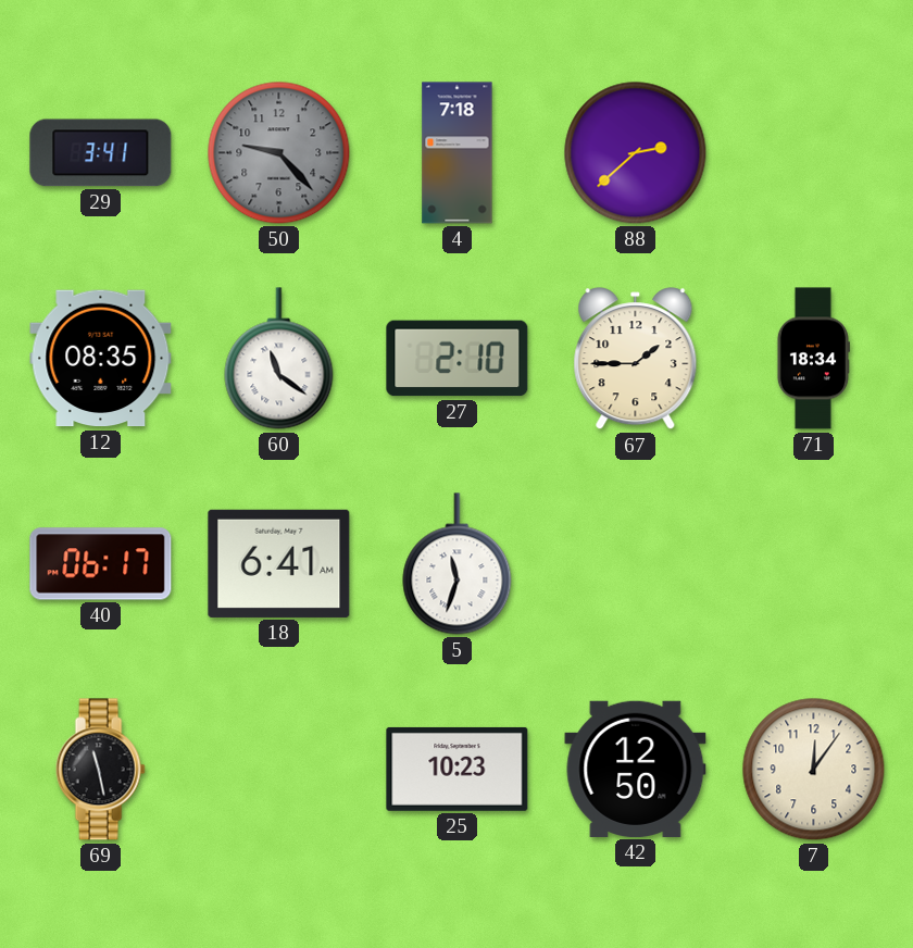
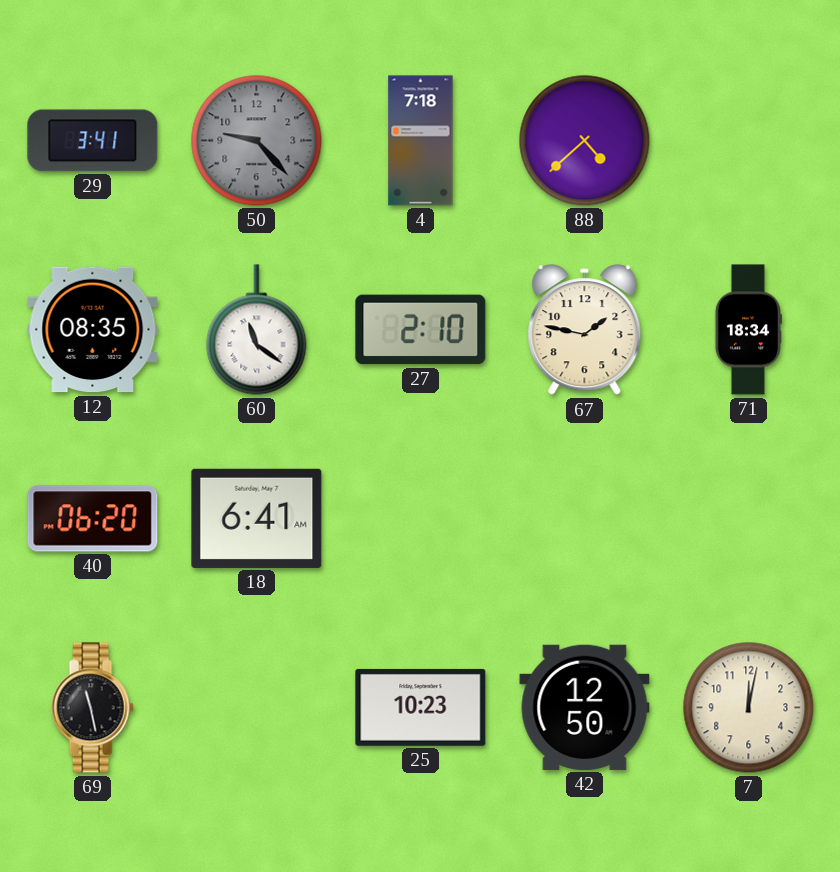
88: 2:38 -> 4:38
67: 1:45 -> 1:47
40: 06:17 -> 06:20
5: 11:33 -> none
7: 12:06 -> 12:02
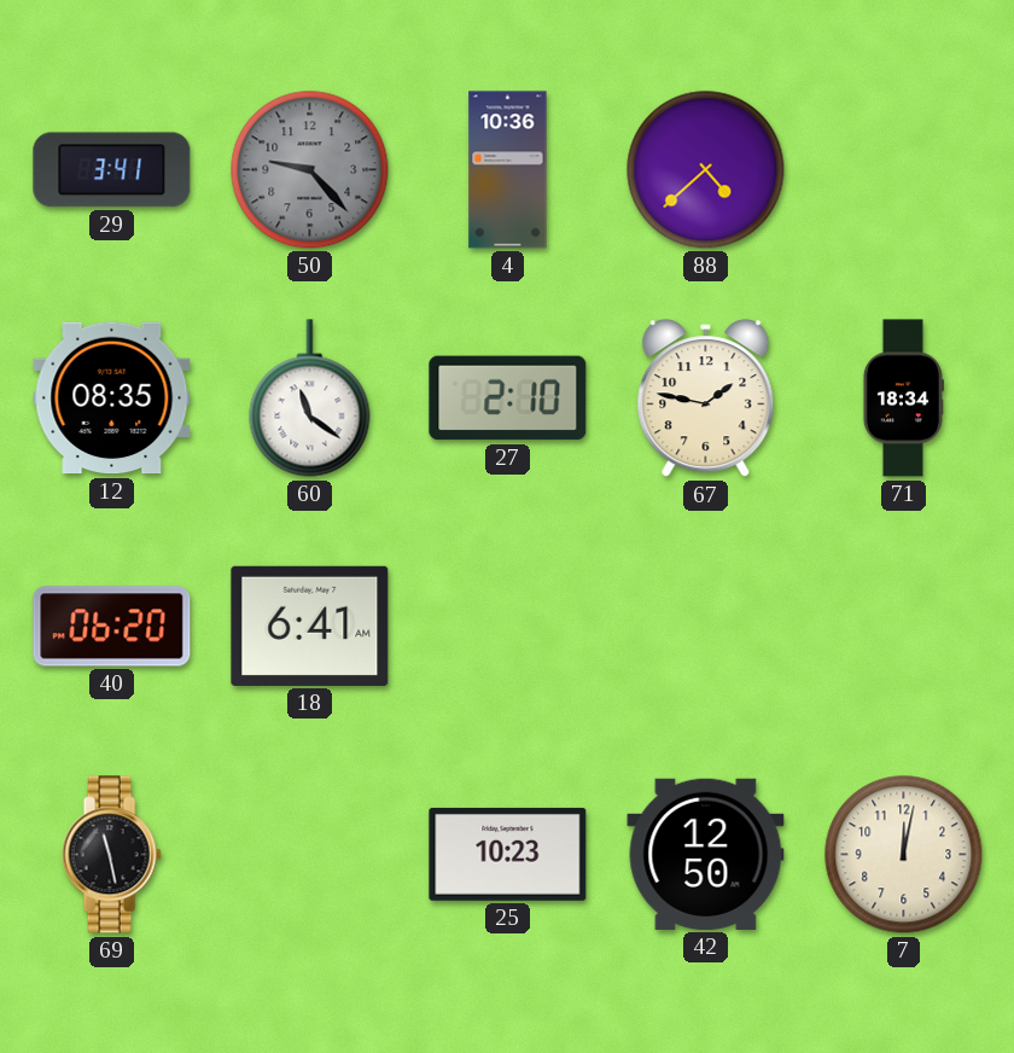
4: 7:18 -> 10:36
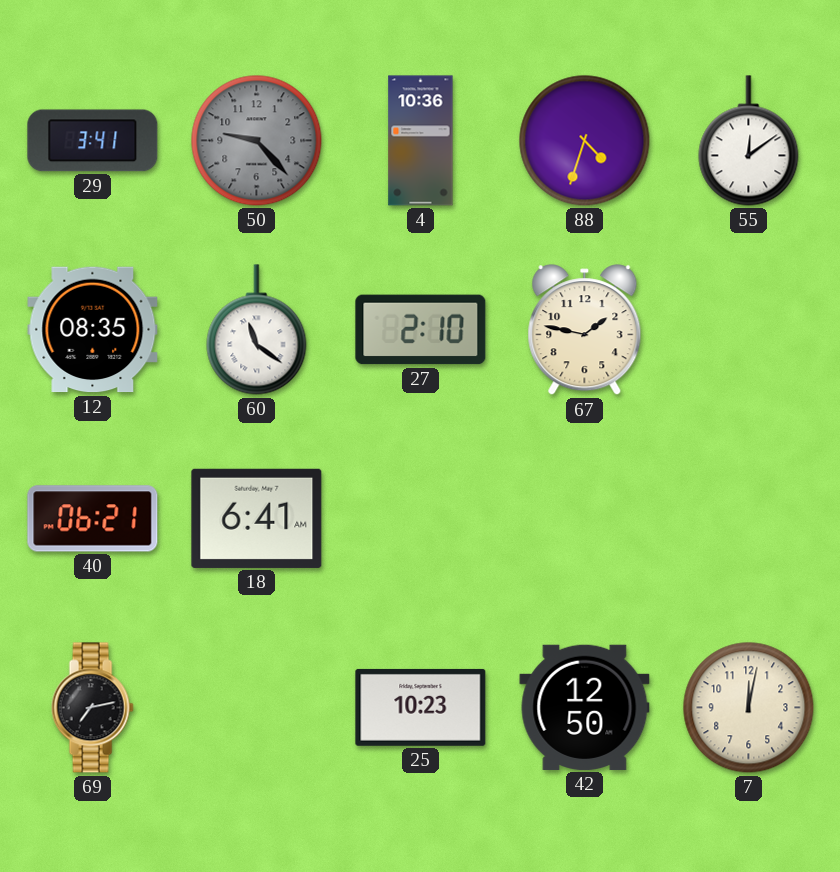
88: 4:38 -> 4:33
55: none -> 12:09
71: 18:34 -> none
40: 06:20 -> 06:21
69: 11:28 -> 7:13
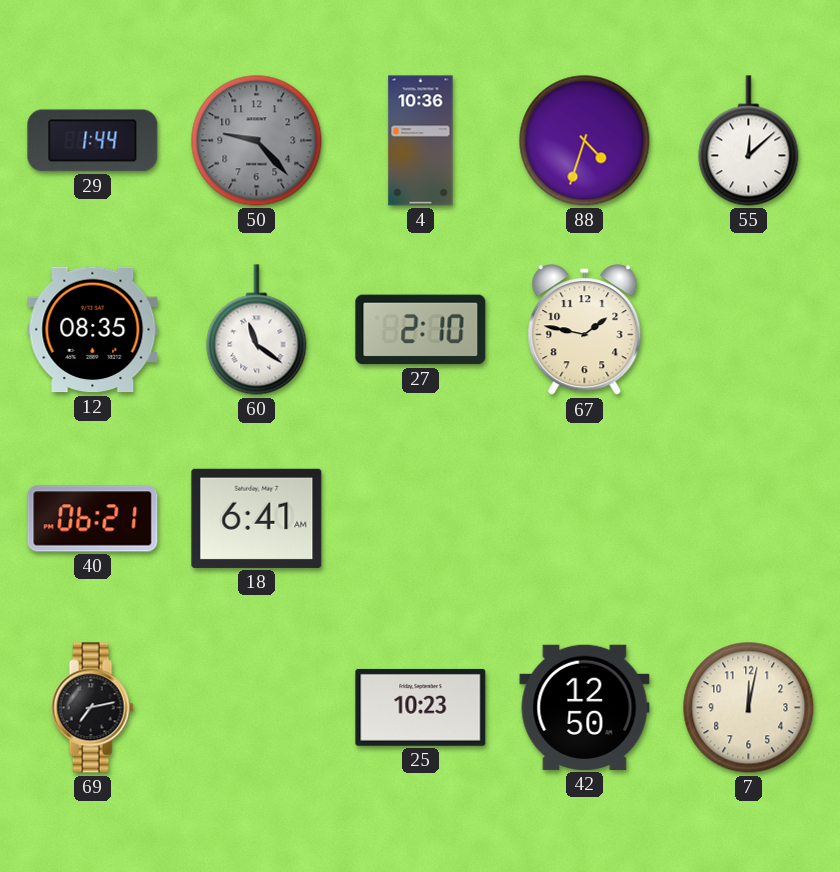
29: 3:41 -> 1:44
55: 12:09 -> 12:08
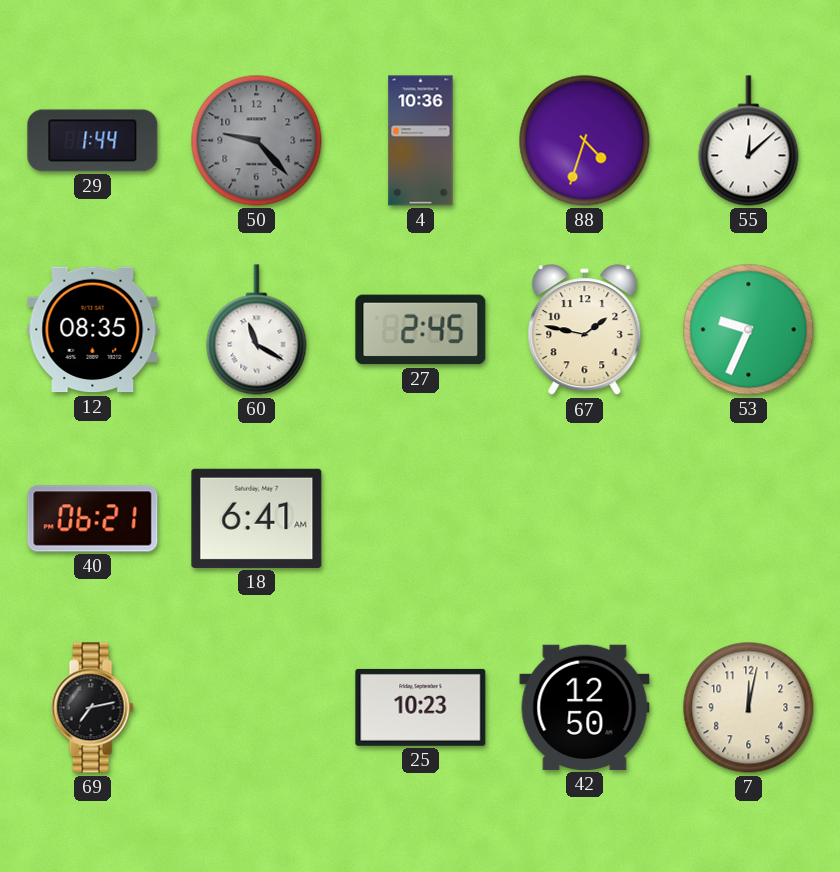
60: 11:21 -> 11:20
27: 2:10 -> 2:45
53: none -> 9:34
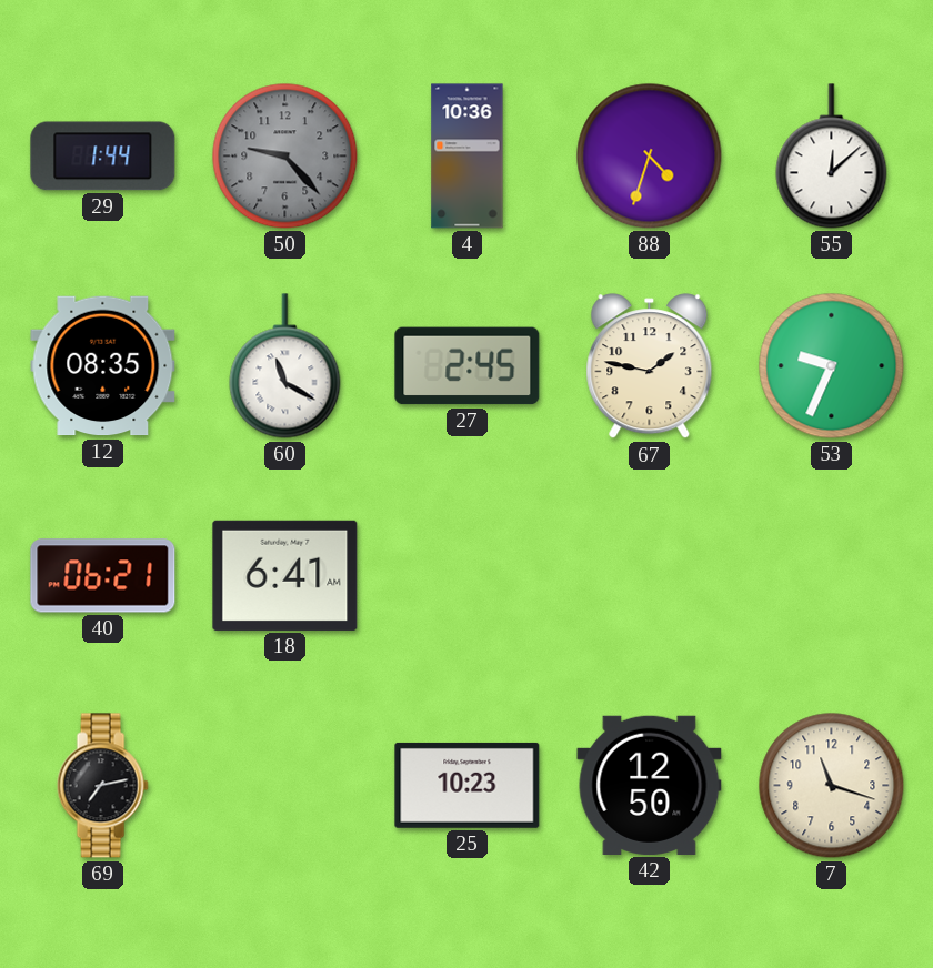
7: 12:02 -> 11:18
